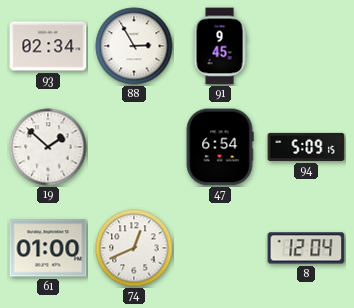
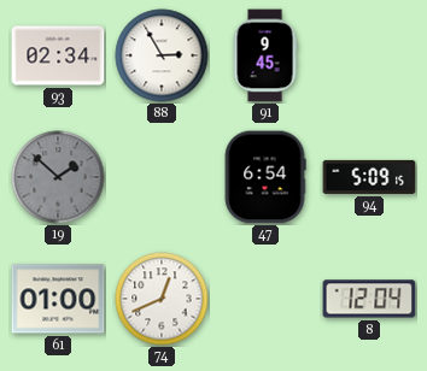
19 dial: white -> grey
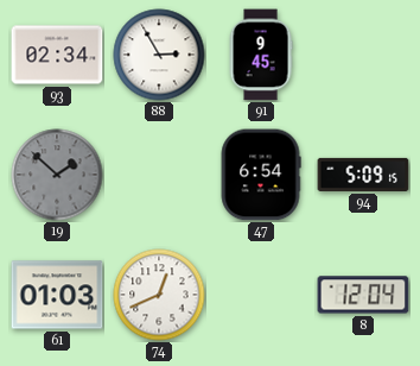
61: 01:00 -> 01:03
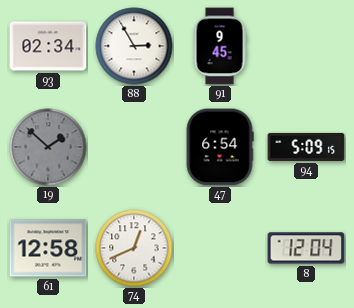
61: 01:03 -> 12:58
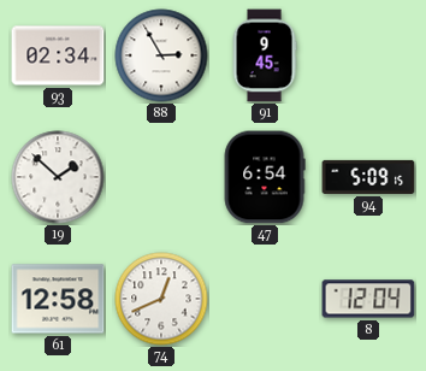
19 dial: grey -> white
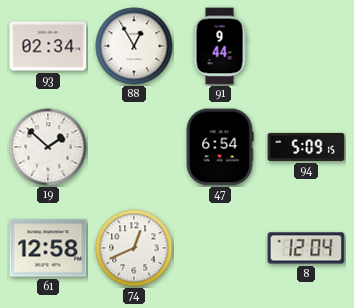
88: 2:55 -> 12:55
91: 9:45 -> 9:44
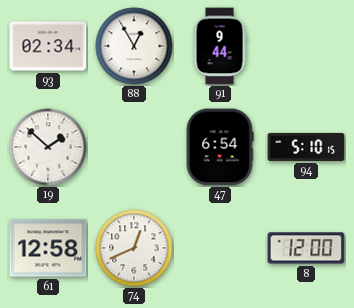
94: 5:09 -> 5:10
8: 12:04 -> 12:00
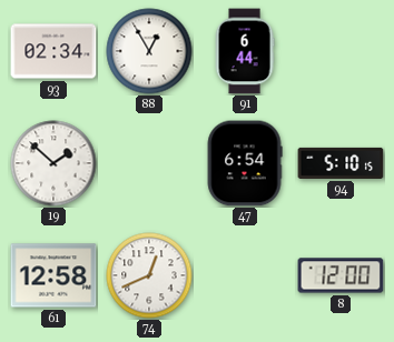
91: 9:44 -> 6:44
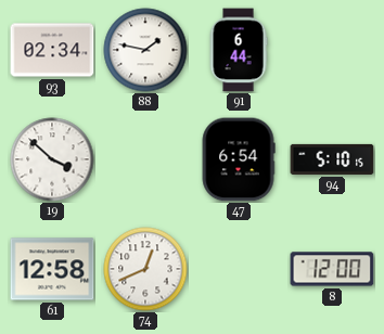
88: 12:55 -> 1:47
19: 1:52 -> 3:52
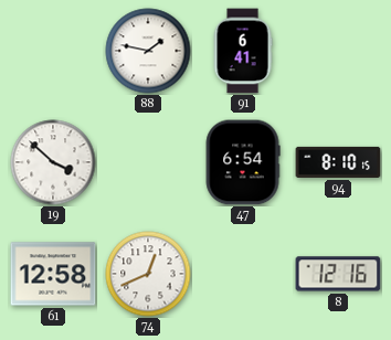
93: 02:34 -> none
91: 6:44 -> 6:41
94: 5:10 -> 8:10
8: 12:00 -> 12:16
